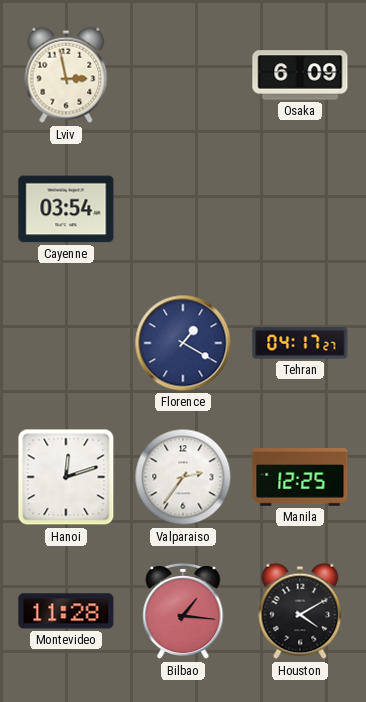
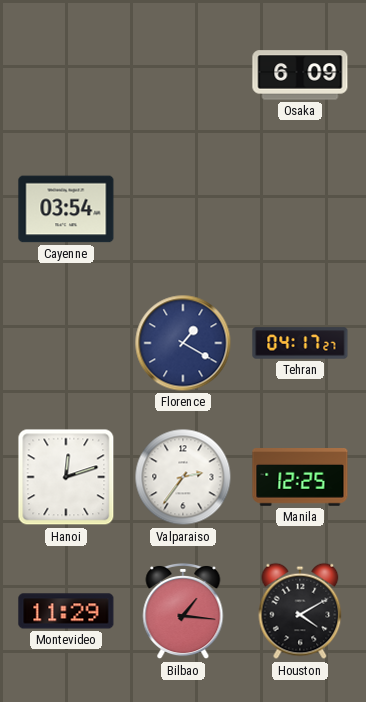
Lviv: 2:58 -> none
Montevideo: 11:28 -> 11:29
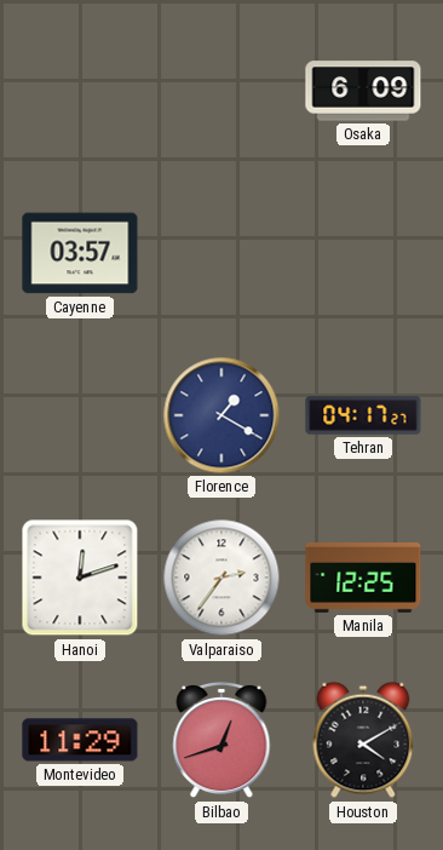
Cayenne: 03:54 -> 03:57
Bilbao: 1:16 -> 12:42
